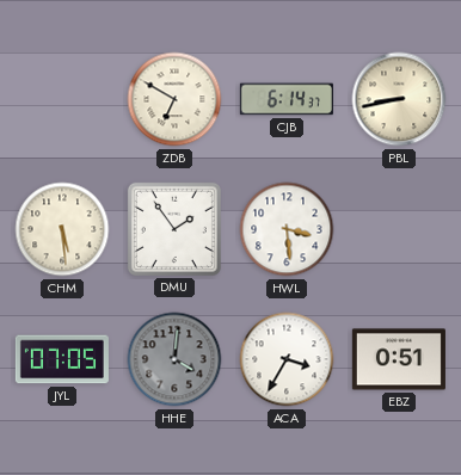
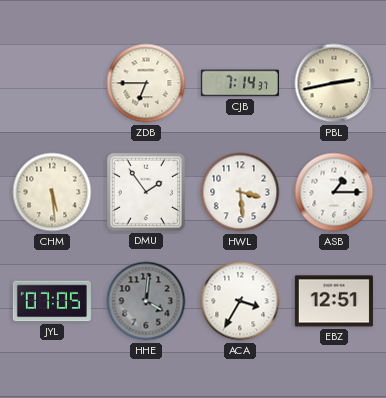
ZDB: 6:50 -> 6:45
CJB: 6:14 -> 7:14
PBL: 8:43 -> 2:43
ASB: none -> 1:15
EBZ: 0:51 -> 12:51
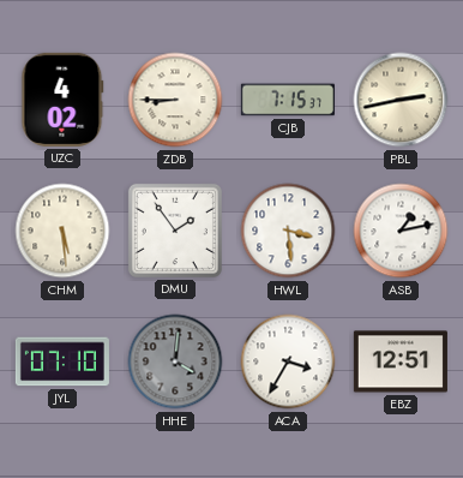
UZC: none -> 4:02
ZDB: 6:45 -> 8:45
CJB: 7:14 -> 7:15
ASB: 1:15 -> 1:13
JYL: 07:05 -> 07:10
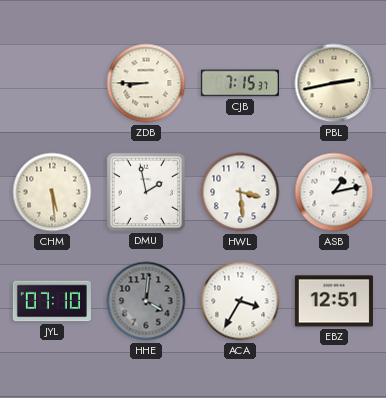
UZC: 4:02 -> none
DMU: 1:54 -> 1:58
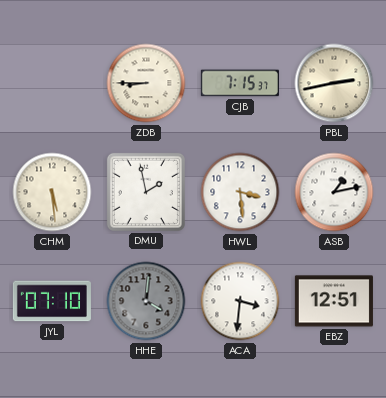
ACA: 3:35 -> 3:31
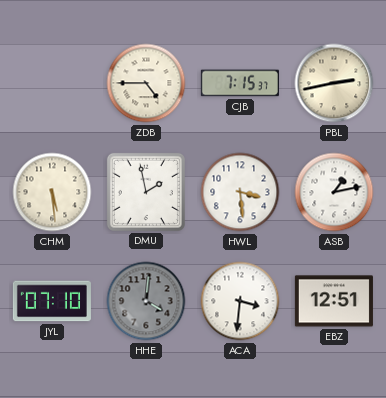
ZDB: 8:45 -> 4:45
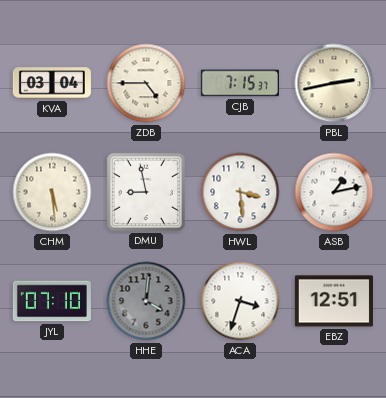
KVA: none -> 03:04
DMU: 1:58 -> 8:58
ACA: 3:31 -> 3:33
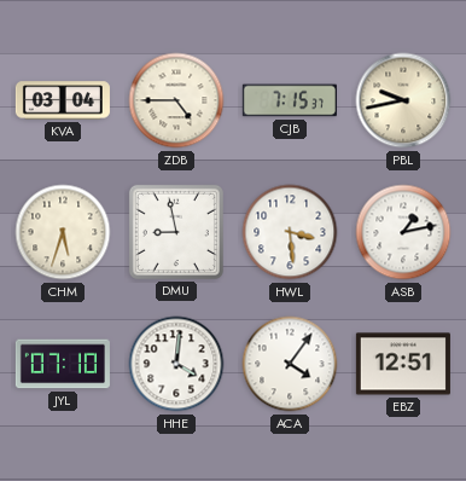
PBL: 2:43 -> 9:43
CHM: 5:29 -> 5:33
HHE dial: grey -> white
ACA: 3:33 -> 4:06
